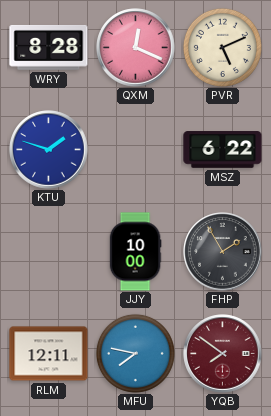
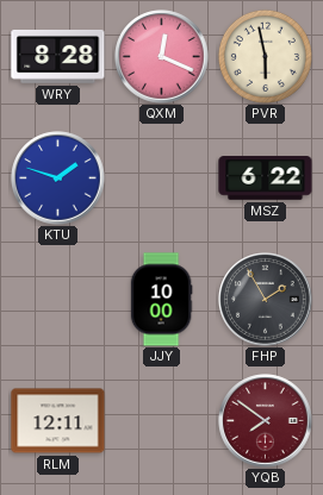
PVR: 5:11 -> 5:58
MFU: 7:47 -> none
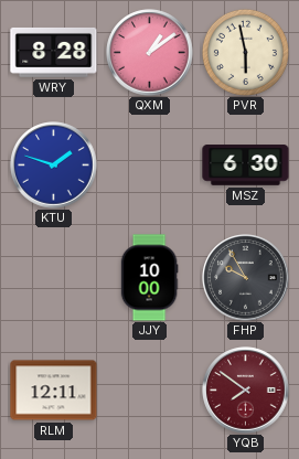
QXM: 12:19 -> 1:09
MSZ: 6:22 -> 6:30
FHP: 1:55 -> 9:55
